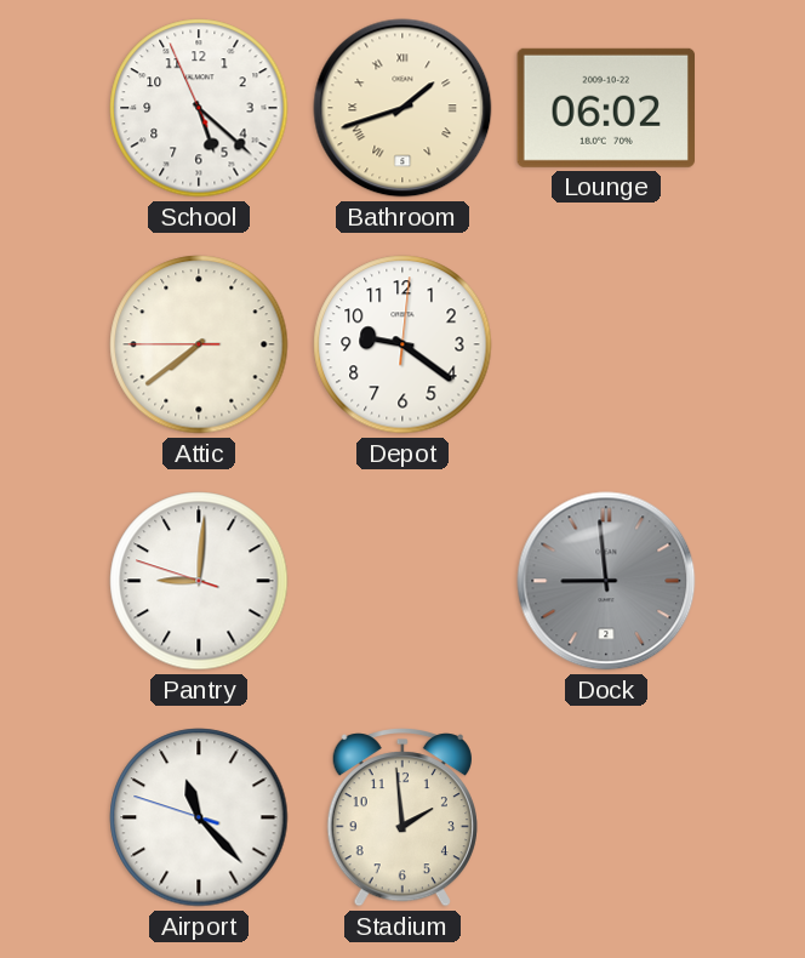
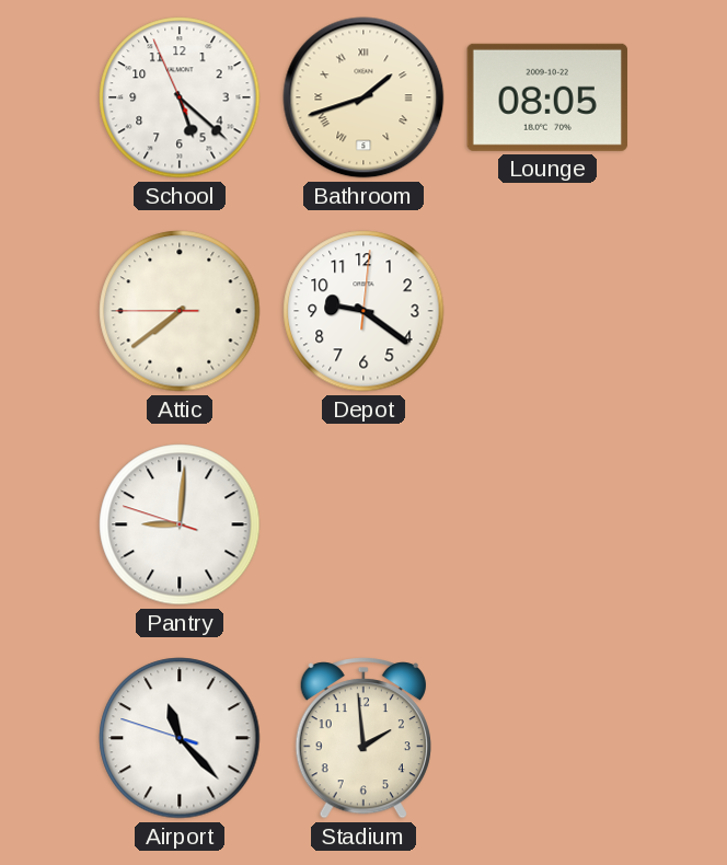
Lounge: 06:02 -> 08:05
Dock: 8:59 -> none
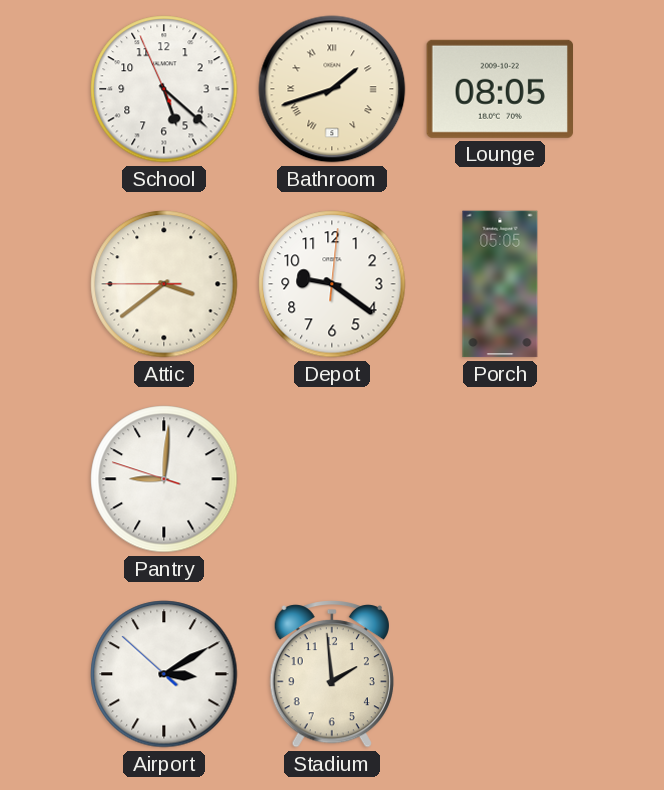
Attic: 7:38 -> 3:38
Porch: none -> 05:05
Airport: 11:22 -> 3:09
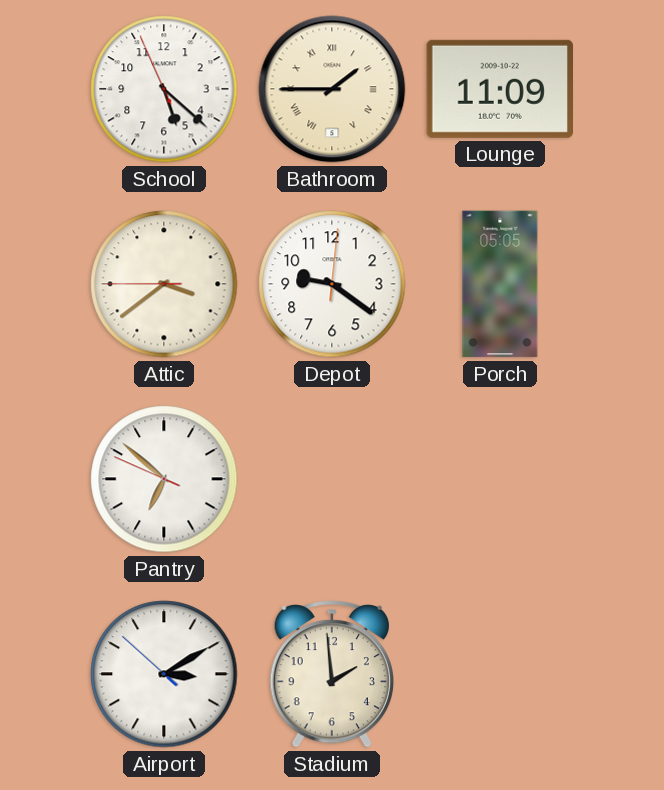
Bathroom: 1:42 -> 1:45
Lounge: 08:05 -> 11:09
Pantry: 9:00 -> 6:51
